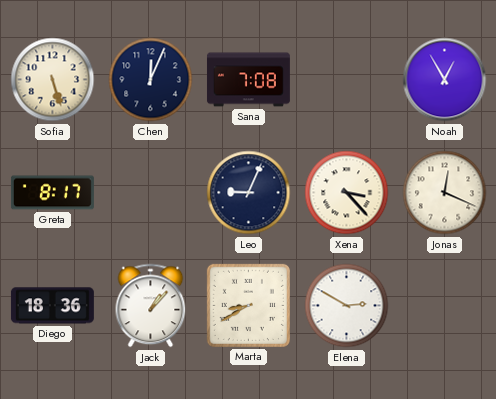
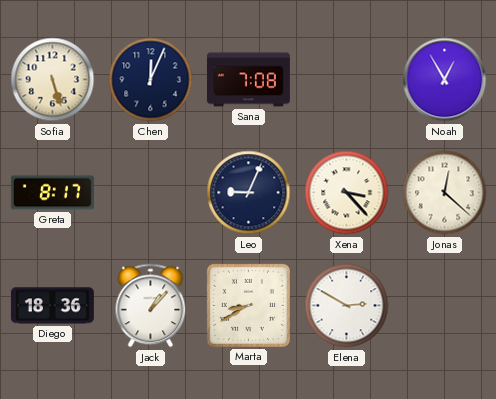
Jonas: 12:19 -> 12:22
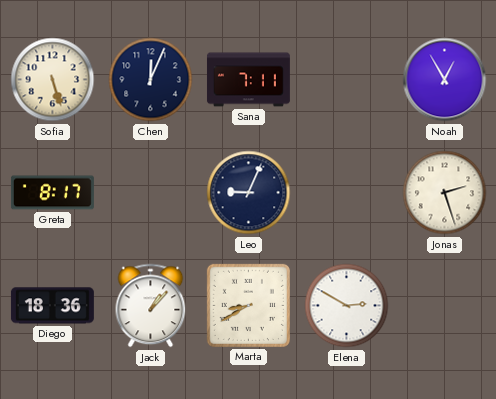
Sana: 7:08 -> 7:11
Xena: 3:23 -> none
Jonas: 12:22 -> 2:27
